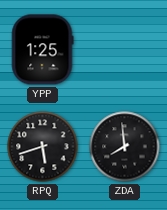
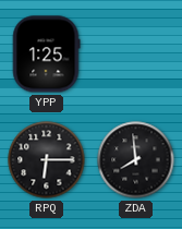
RPQ: 5:42 -> 6:15
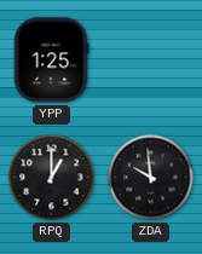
RPQ: 6:15 -> 1:00
ZDA: 7:59 -> 9:59
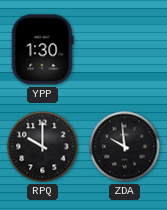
YPP: 1:25 -> 1:30
RPQ: 1:00 -> 10:00
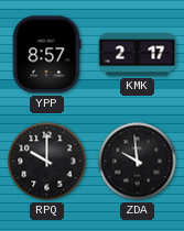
YPP: 1:30 -> 8:57
KMK: none -> 2:17
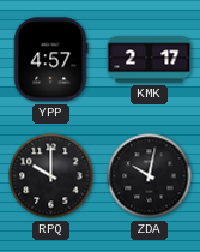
YPP: 8:57 -> 4:57
ZDA: 9:59 -> 10:02
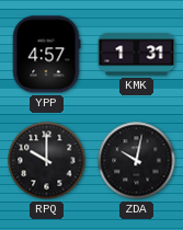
KMK: 2:17 -> 1:31
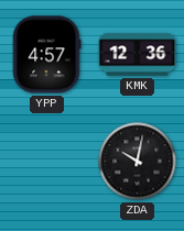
KMK: 1:31 -> 12:36
RPQ: 10:00 -> none
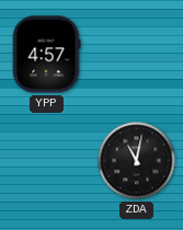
KMK: 12:36 -> none
ZDA: 10:02 -> 11:02
